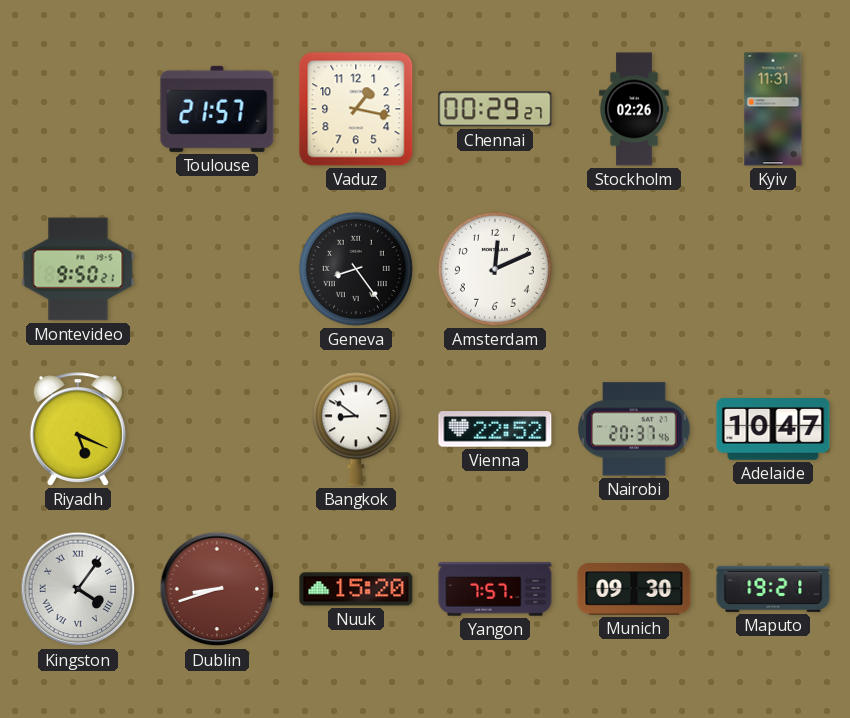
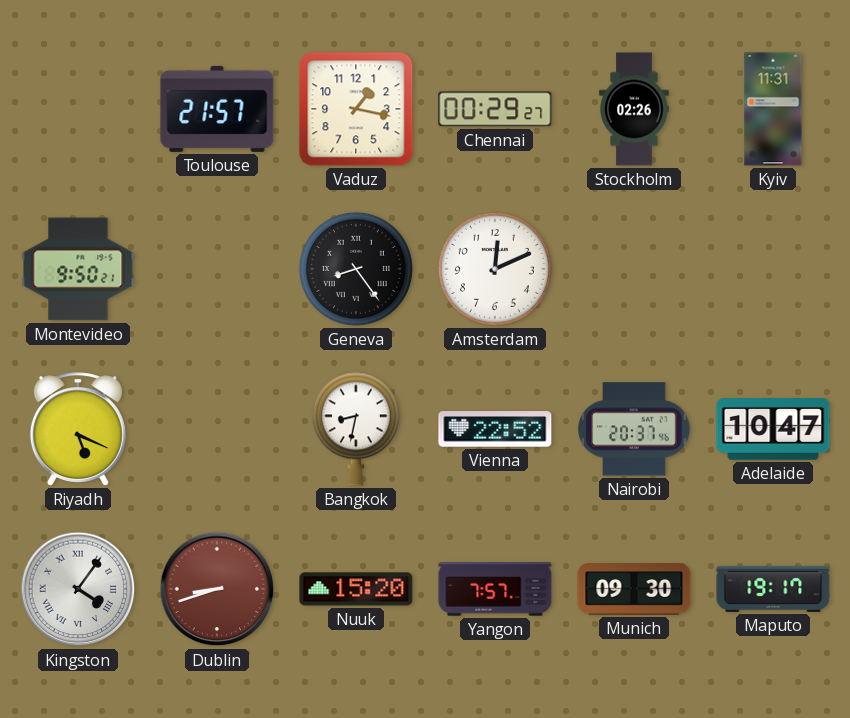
Bangkok: 8:51 -> 8:32
Maputo: 19:21 -> 19:17
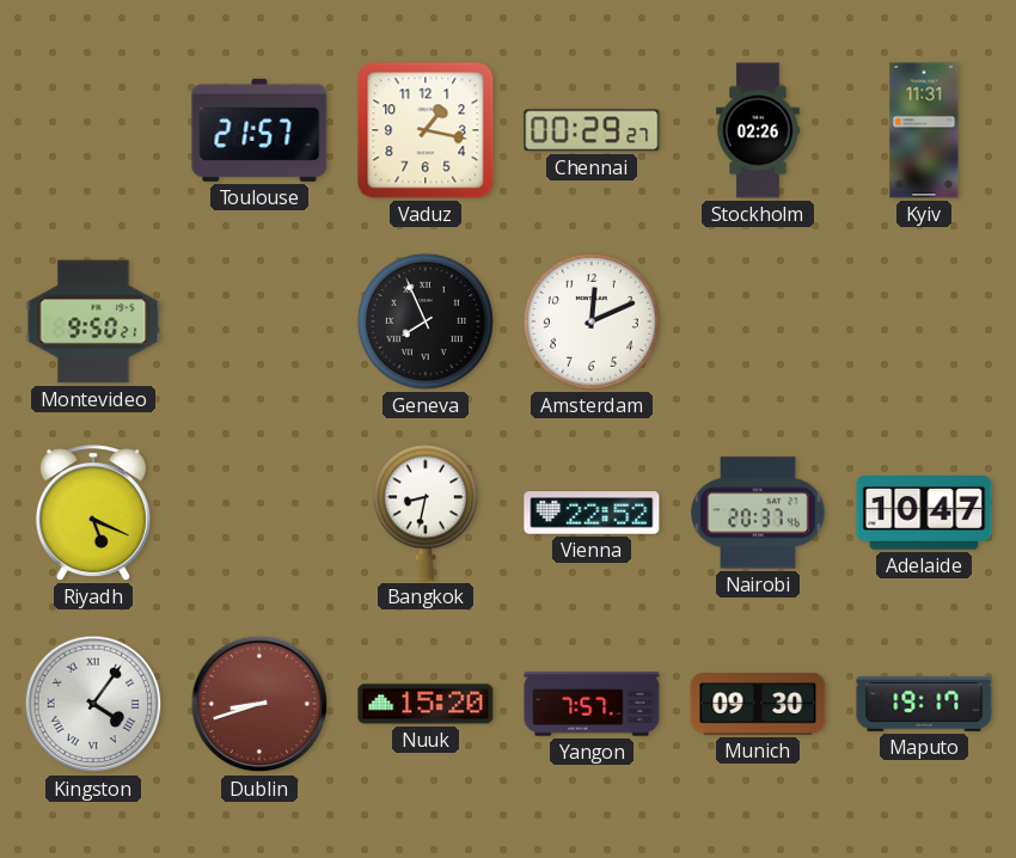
Geneva: 8:24 -> 7:56
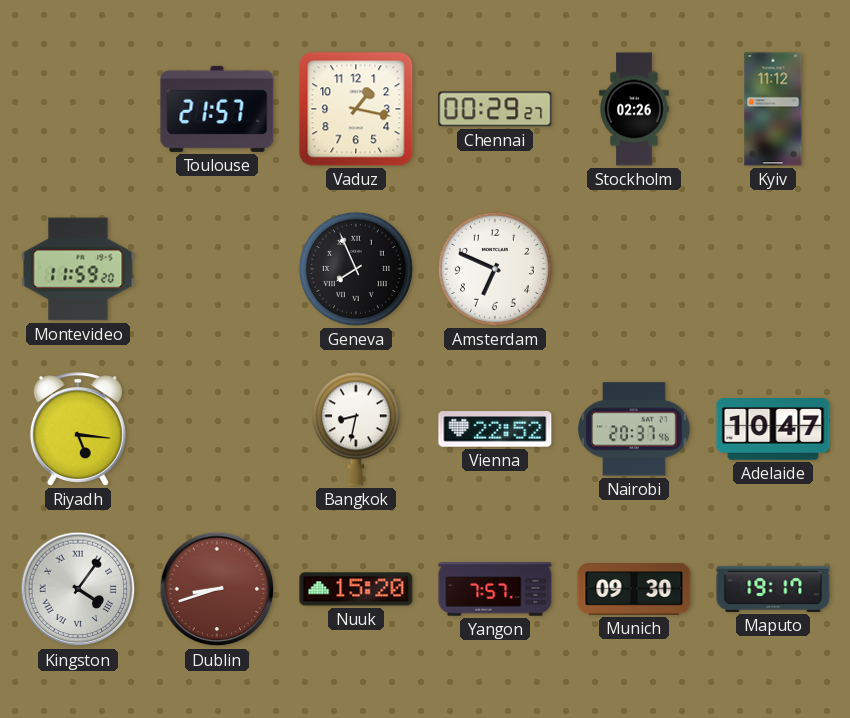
Kyiv: 11:31 -> 11:12
Montevideo: 9:50 -> 11:59
Amsterdam: 12:11 -> 6:49
Riyadh: 5:19 -> 5:16
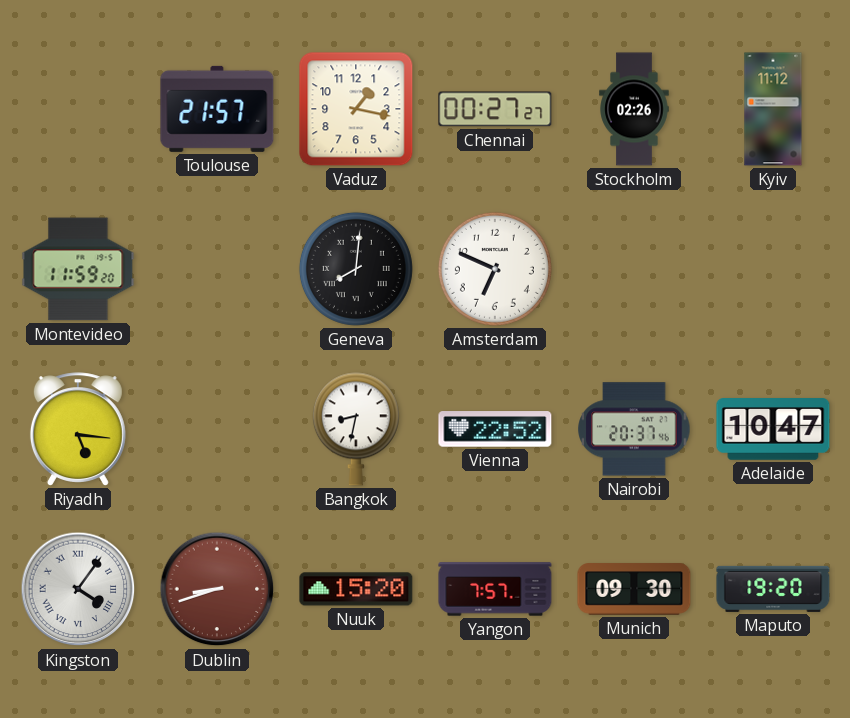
Chennai: 00:29 -> 00:27
Geneva: 7:56 -> 8:01
Maputo: 19:17 -> 19:20
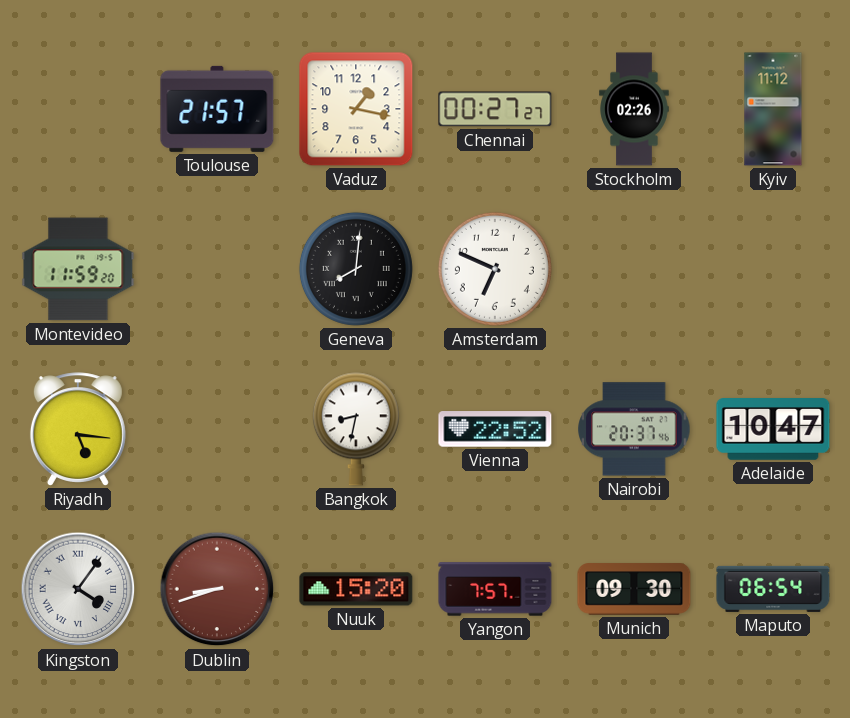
Maputo: 19:20 -> 06:54
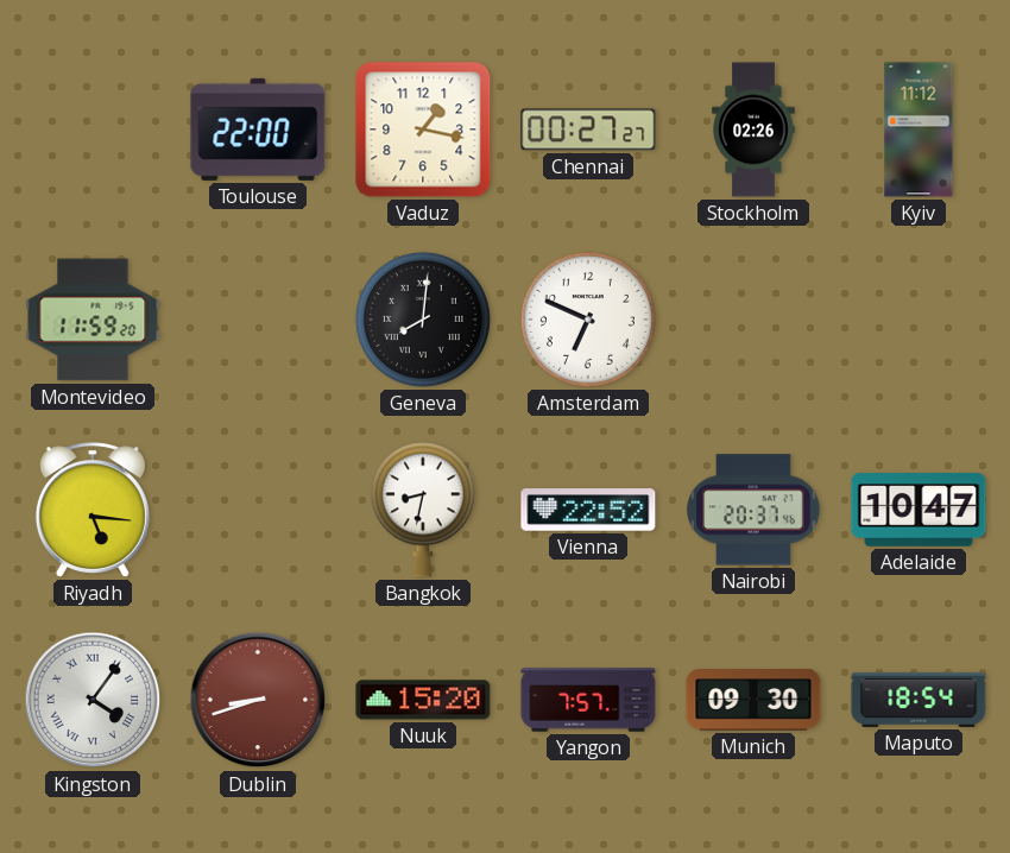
Toulouse: 21:57 -> 22:00
Maputo: 06:54 -> 18:54
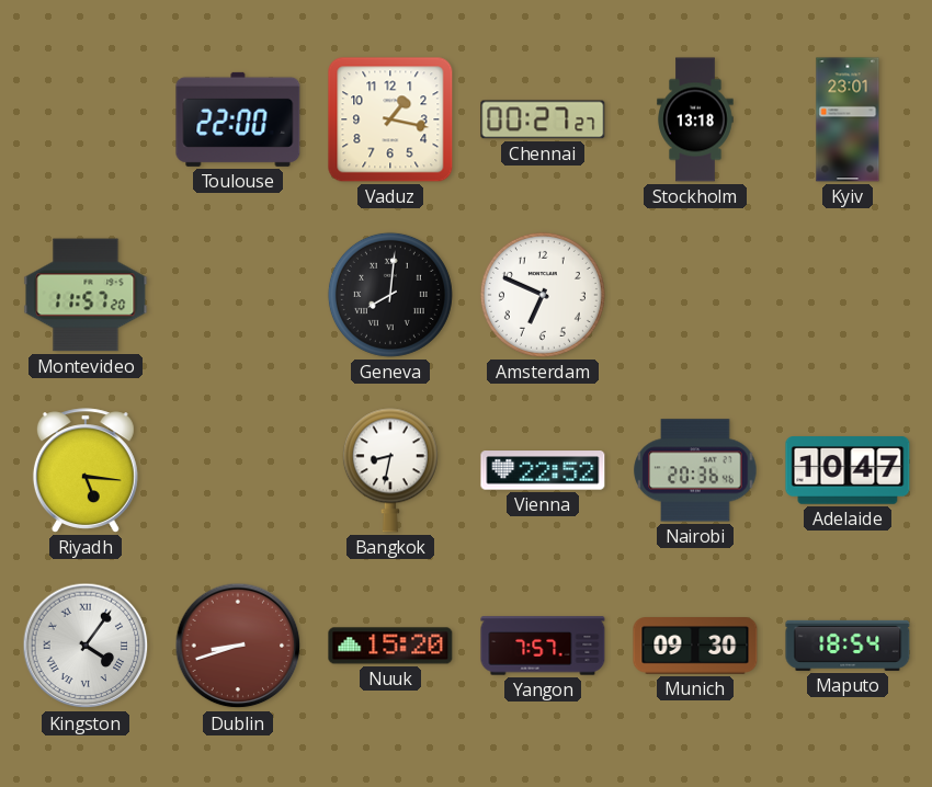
Stockholm: 02:26 -> 13:18
Kyiv: 11:12 -> 23:01
Montevideo: 11:59 -> 11:57
Nairobi: 20:37 -> 20:36
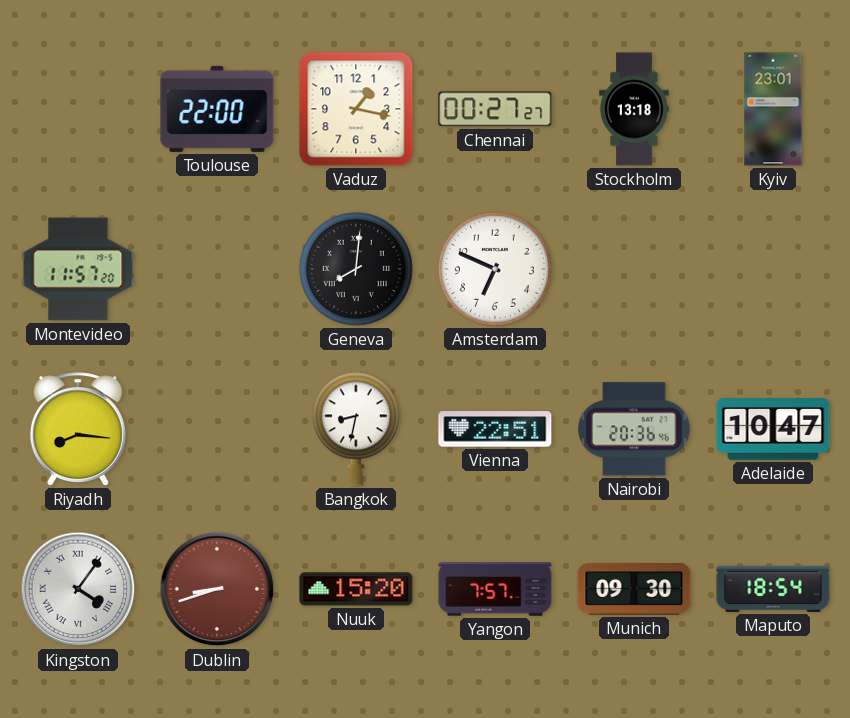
Riyadh: 5:16 -> 8:16
Vienna: 22:52 -> 22:51
